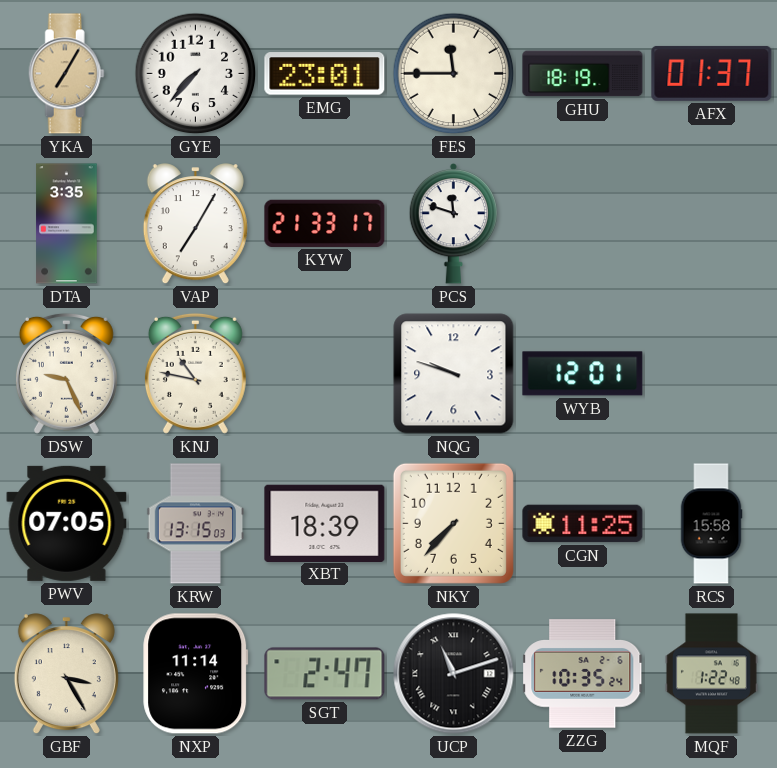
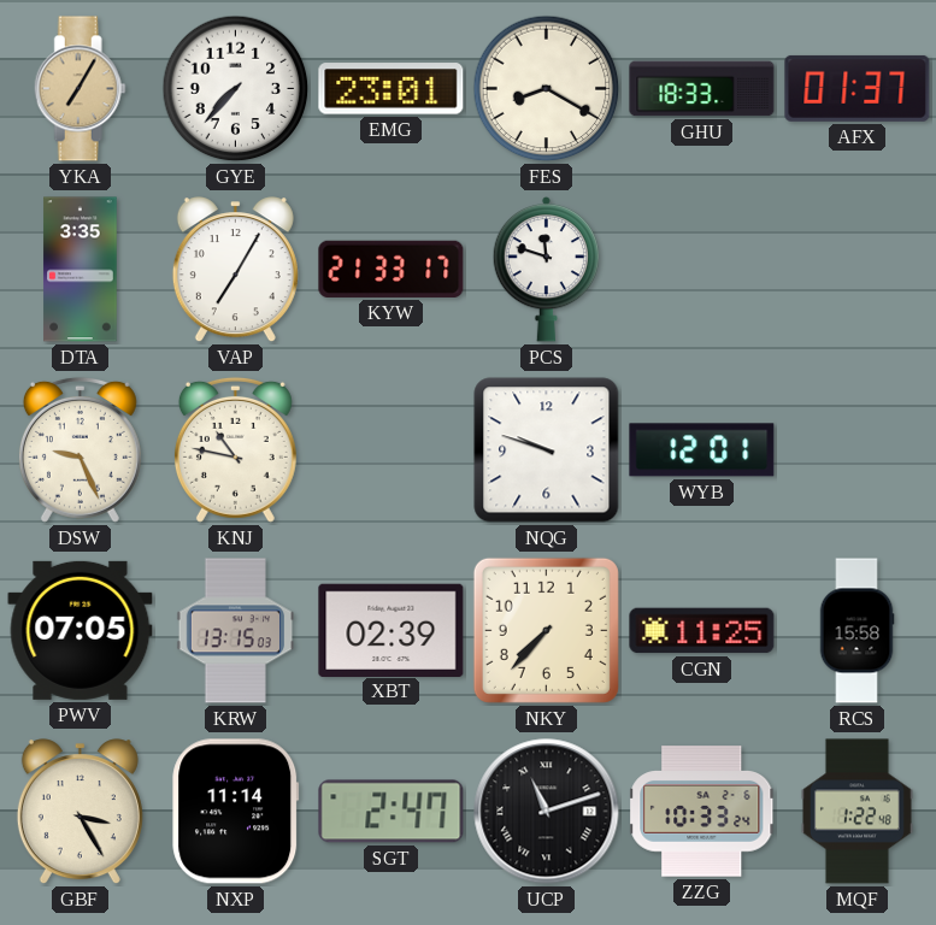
FES: 11:45 -> 8:20
GHU: 18:19 -> 18:33
XBT: 18:39 -> 02:39
ZZG: 10:35 -> 10:33
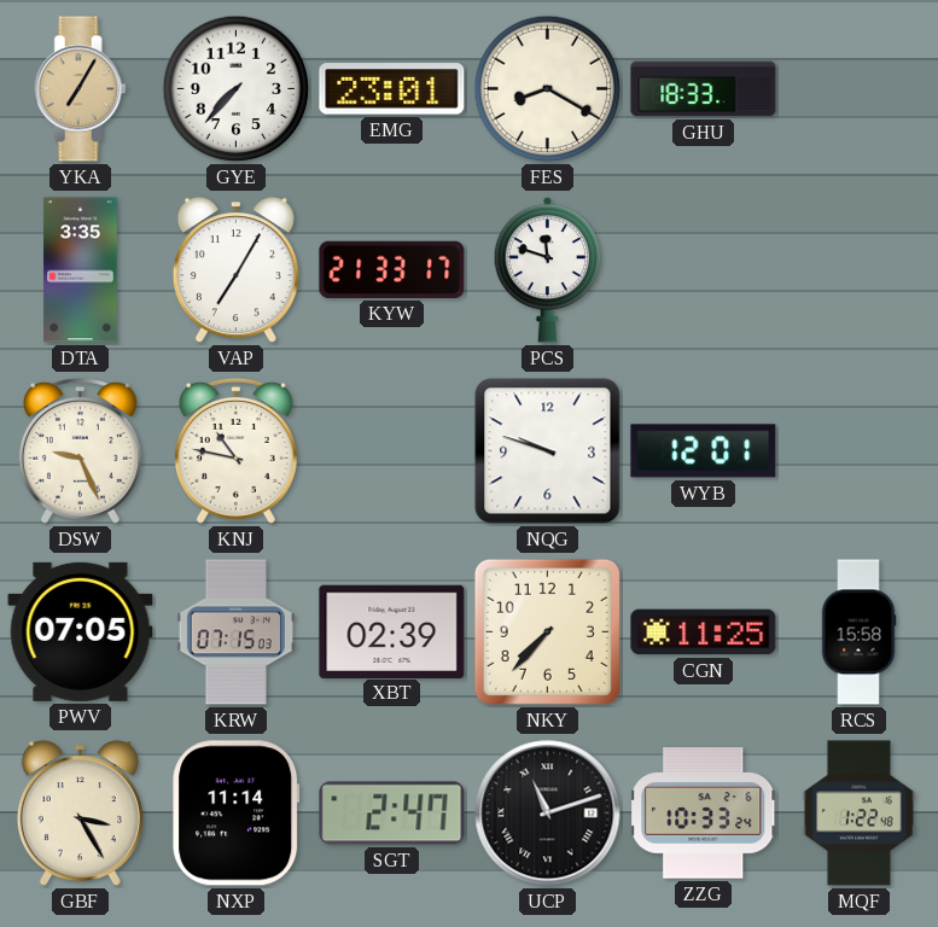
AFX: 01:37 -> none
KRW: 13:15 -> 07:15
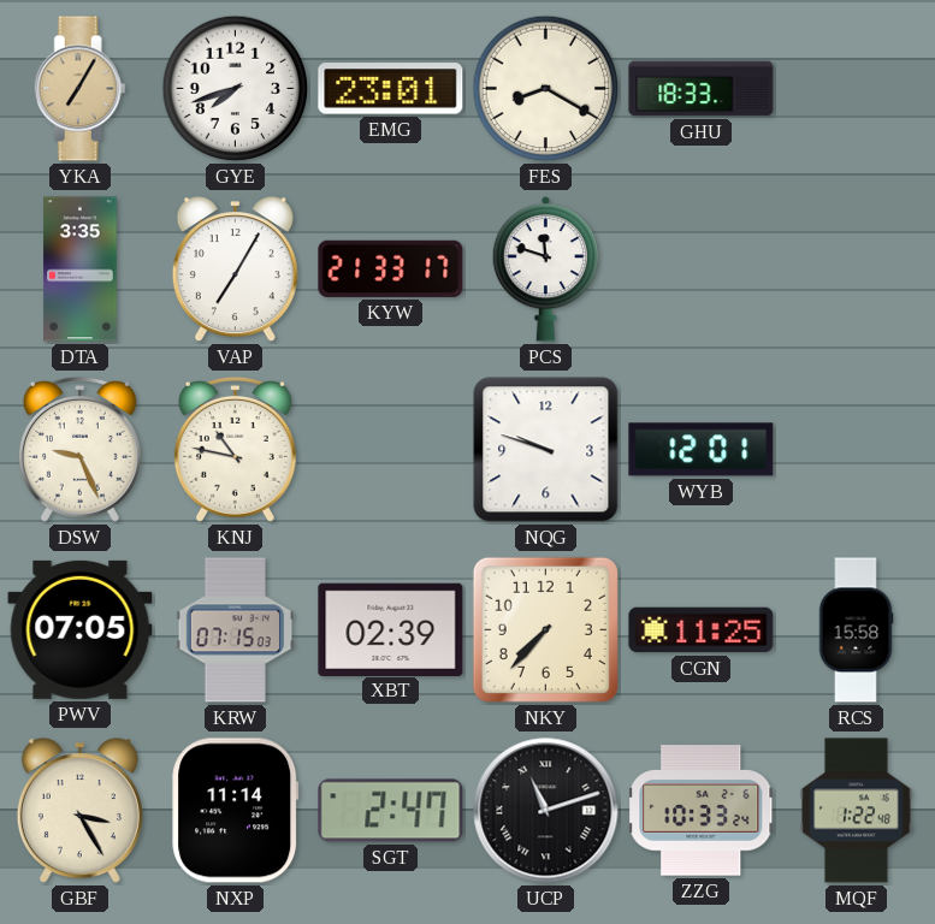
GYE: 7:37 -> 7:42
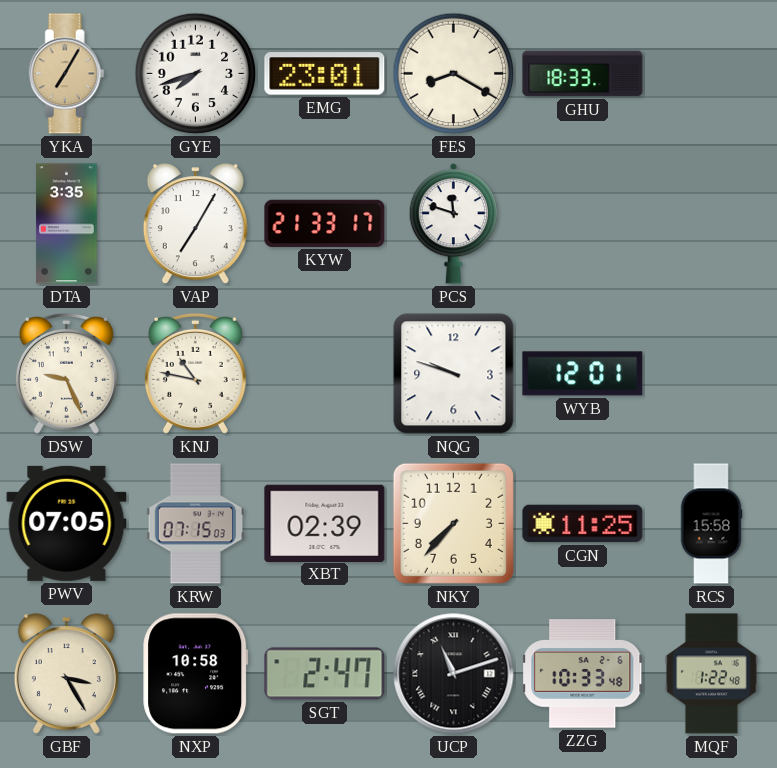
NXP: 11:14 -> 10:58
ZZG: 10:33:24 -> 10:33:48
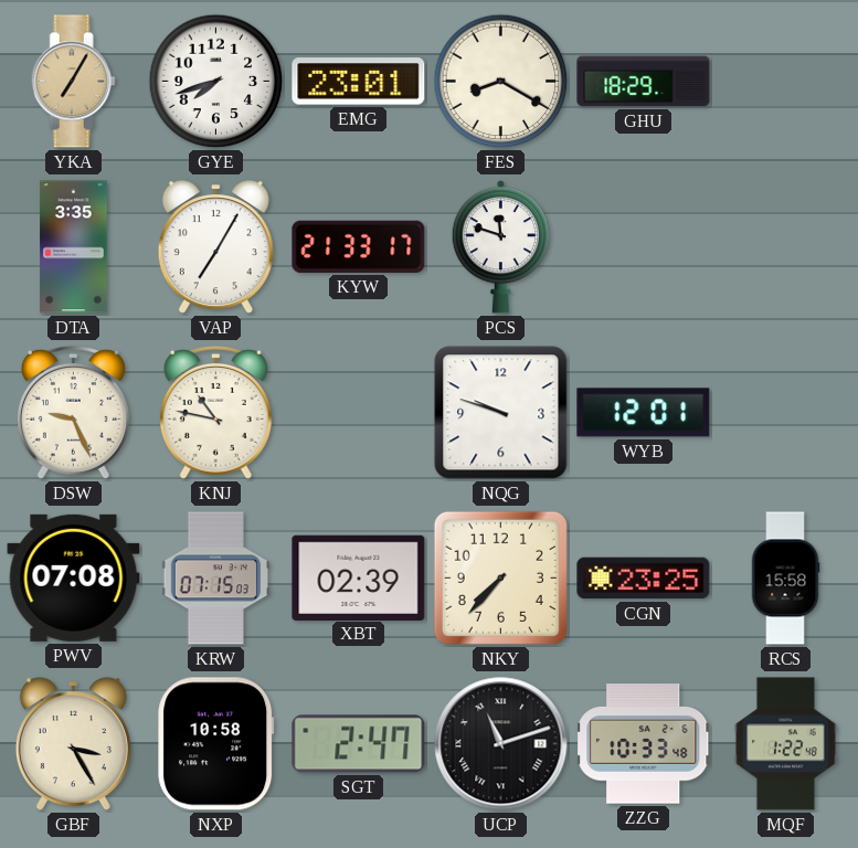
GHU: 18:33 -> 18:29
PWV: 07:05 -> 07:08
CGN: 11:25 -> 23:25
